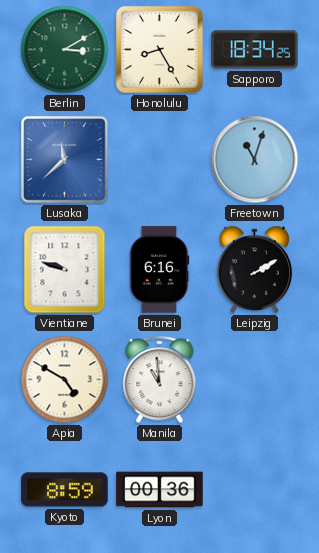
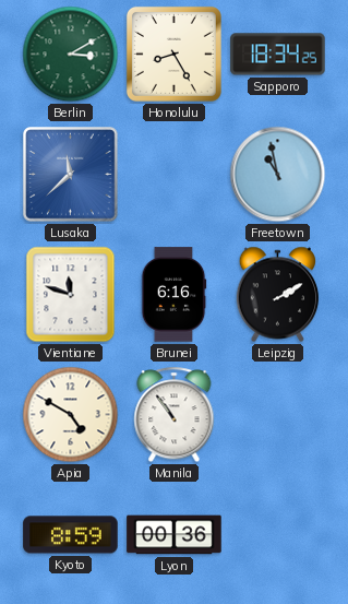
Freetown: 11:03 -> 10:58
Vientiane: 9:48 -> 11:48
Manila: 10:59 -> 10:54
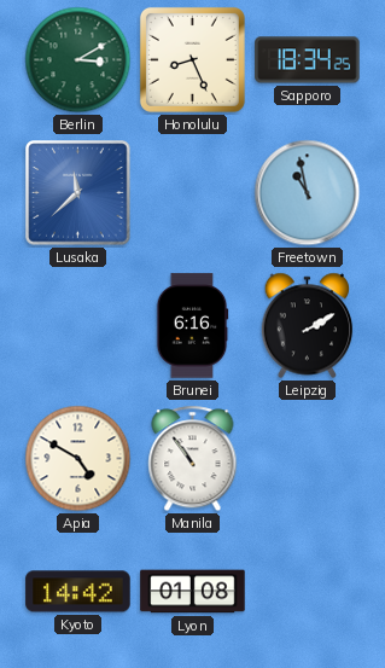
Honolulu: 8:25 -> 8:26
Vientiane: 11:48 -> none
Kyoto: 8:59 -> 14:42
Lyon: 00:36 -> 01:08
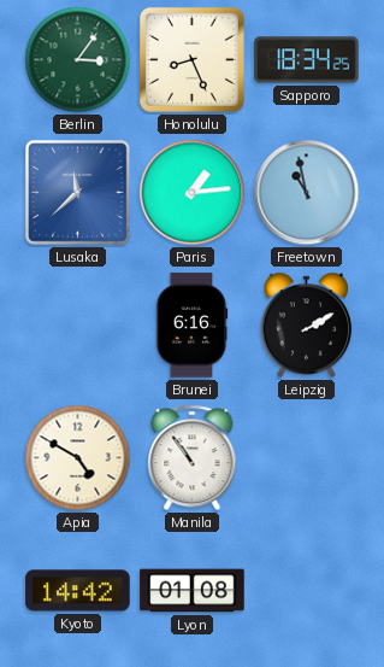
Berlin: 3:10 -> 3:06
Paris: none -> 1:14
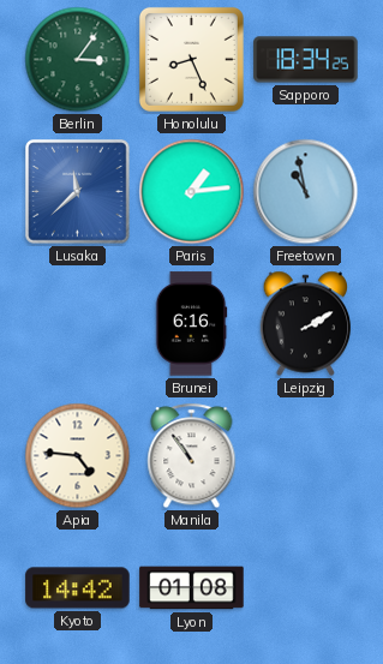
Apia: 4:50 -> 4:46
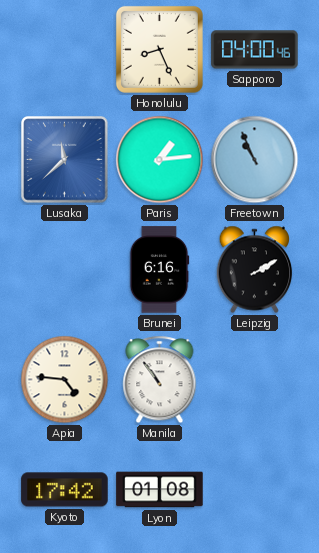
Berlin: 3:06 -> none
Sapporo: 18:34 -> 04:00
Freetown: 10:58 -> 10:56
Kyoto: 14:42 -> 17:42
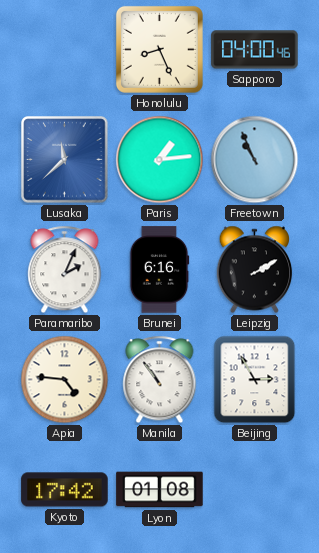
Paramaribo: none -> 2:04
Beijing: none -> 2:55
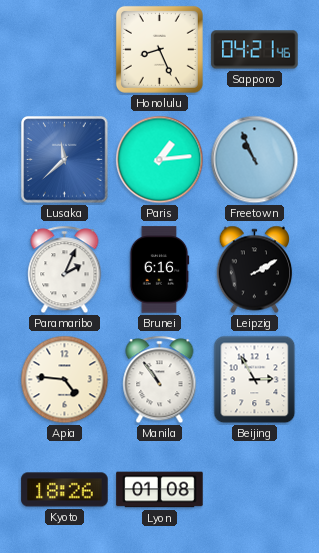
Sapporo: 04:00 -> 04:21
Kyoto: 17:42 -> 18:26
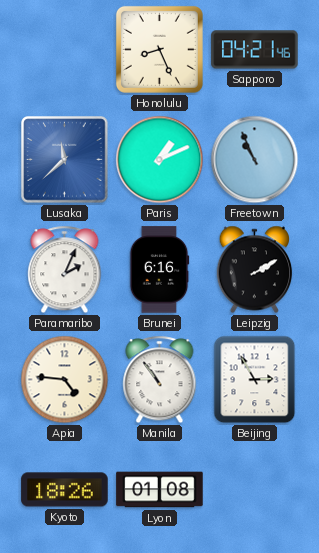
Paris: 1:14 -> 1:11
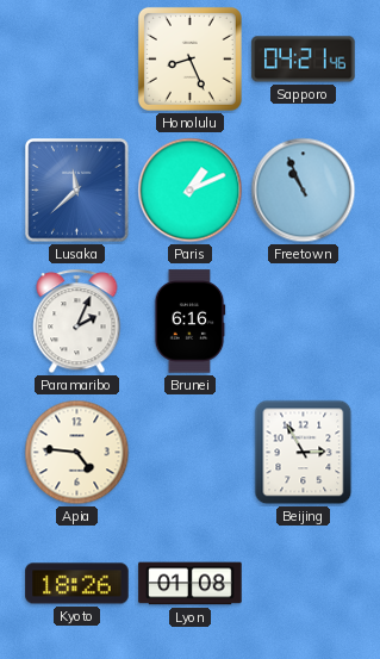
Leipzig: 2:10 -> none
Manila: 10:54 -> none
